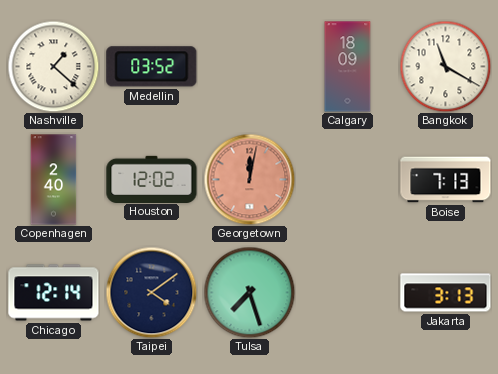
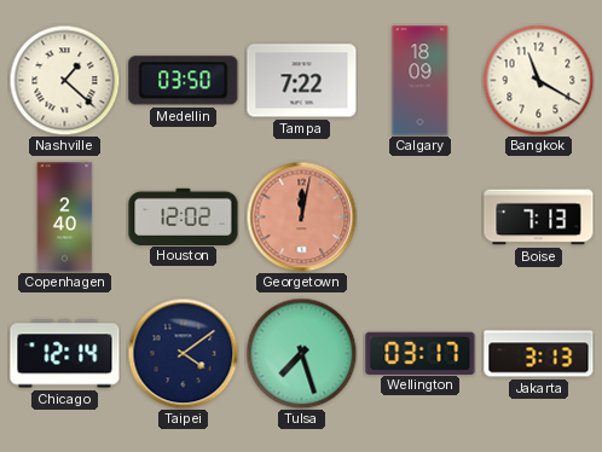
Medellin: 03:52 -> 03:50
Tampa: none -> 7:22
Wellington: none -> 03:17
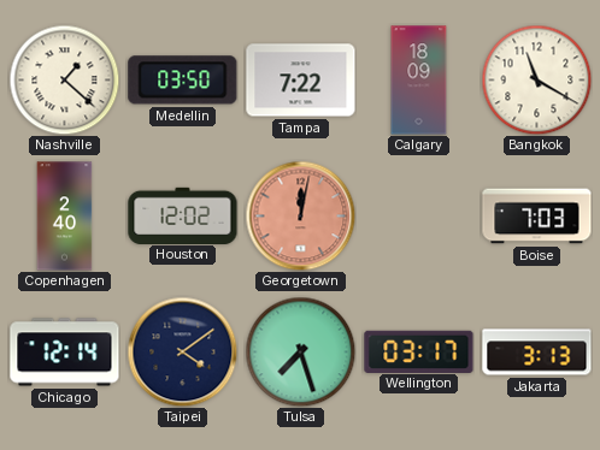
Boise: 7:13 -> 7:03
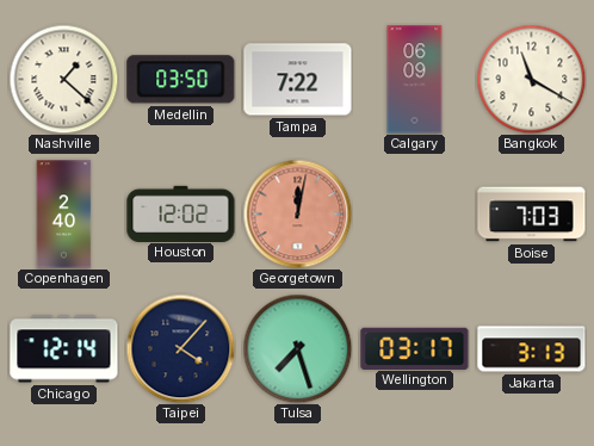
Calgary: 18:09 -> 06:09
Taipei: 4:09 -> 4:07
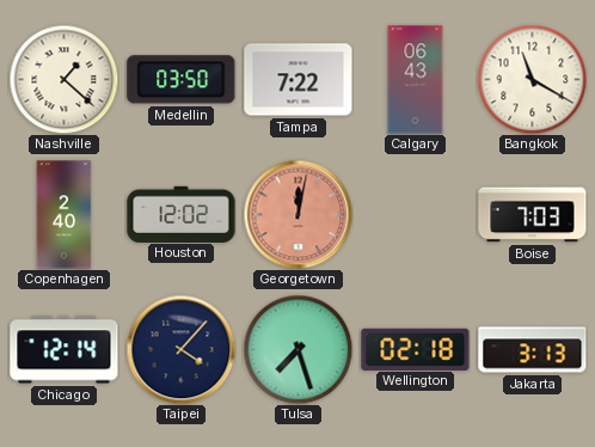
Calgary: 06:09 -> 06:43
Wellington: 03:17 -> 02:18
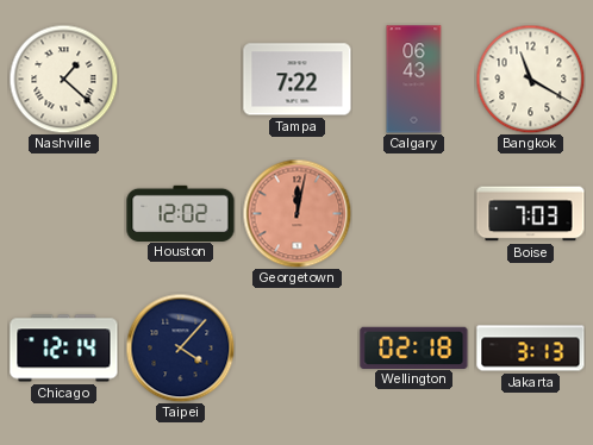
Medellin: 03:50 -> none
Copenhagen: 2:40 -> none
Tulsa: 7:27 -> none
